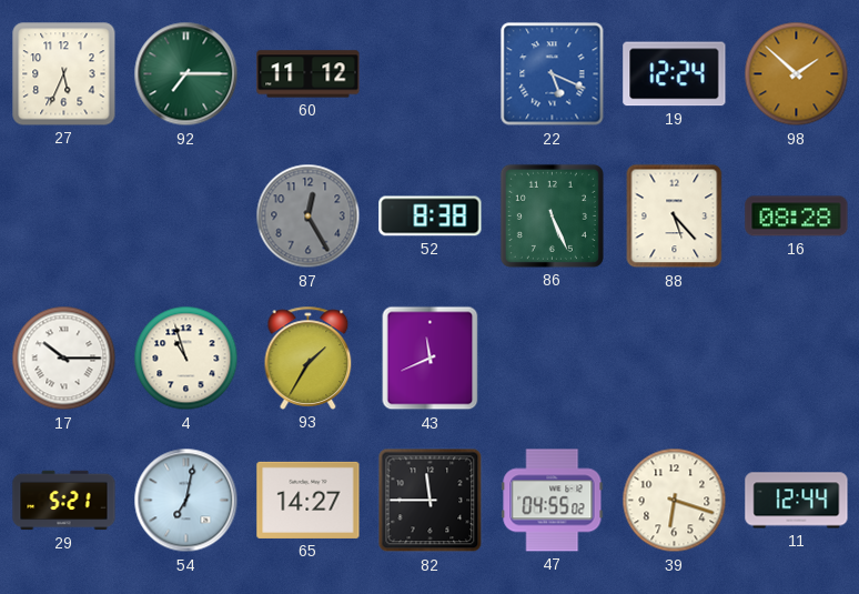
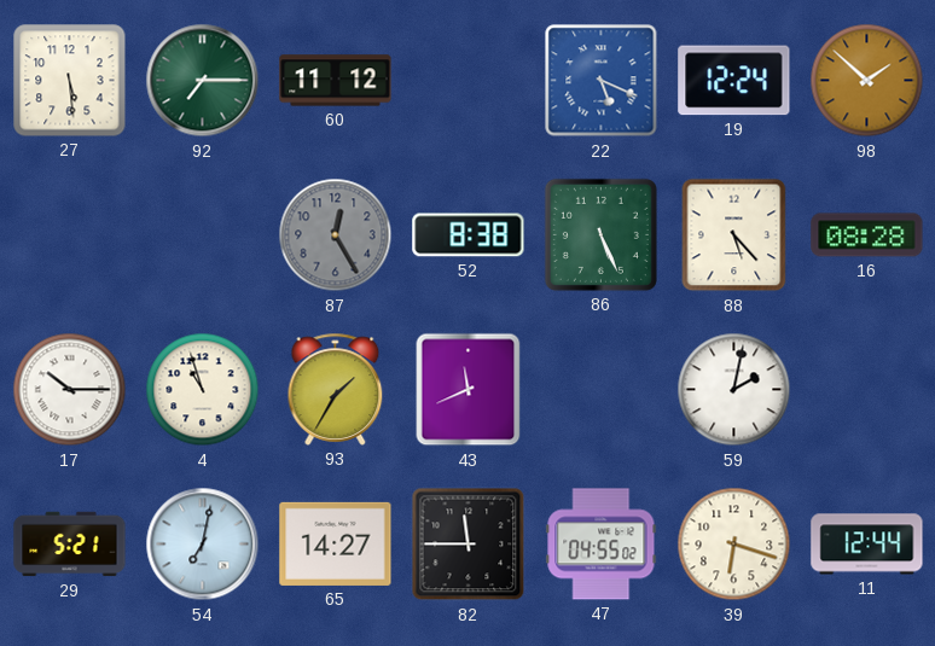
27: 5:34 -> 5:29
59: none -> 2:02
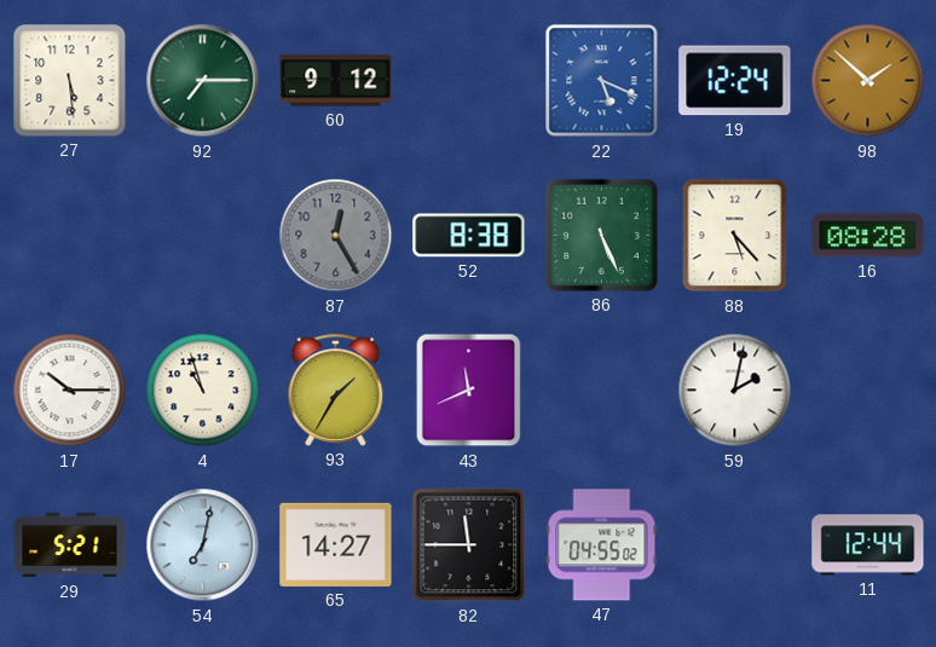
60: 11:12 -> 9:12
39: 6:18 -> none
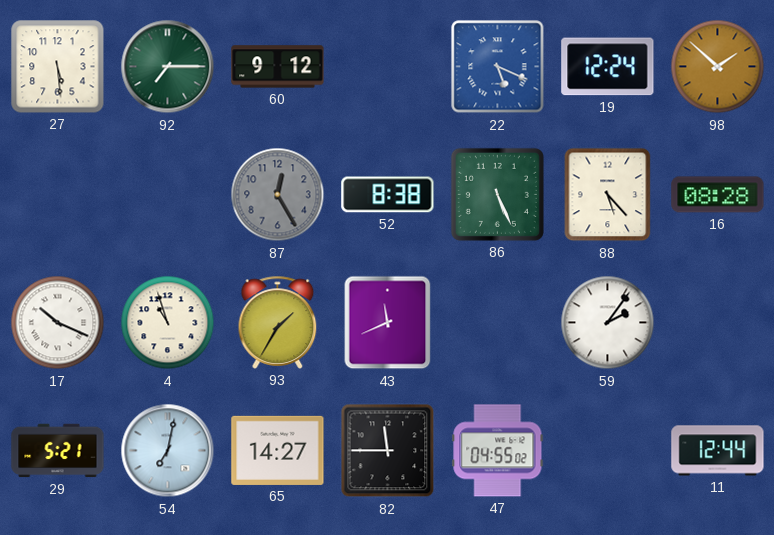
17: 10:15 -> 10:19
59: 2:02 -> 2:06
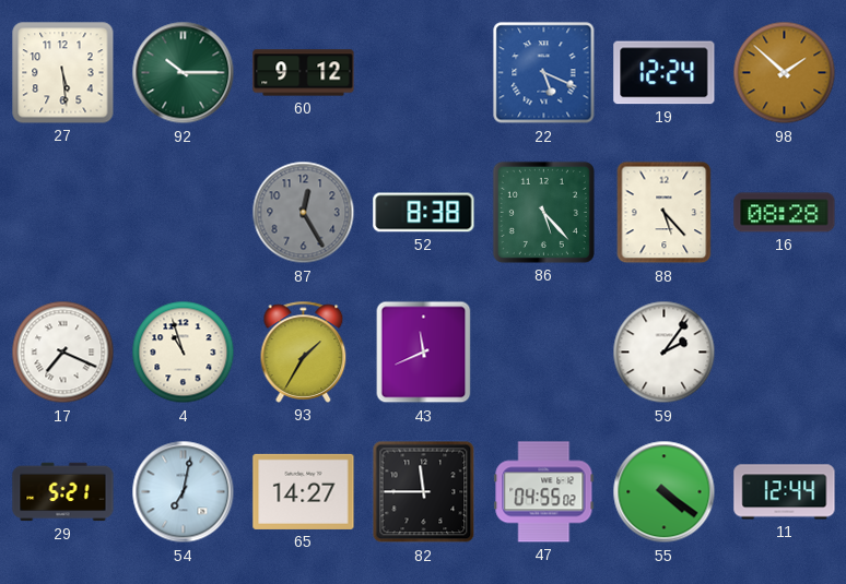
92: 7:15 -> 10:15
86: 5:26 -> 5:23
17: 10:19 -> 7:19
55: none -> 4:21
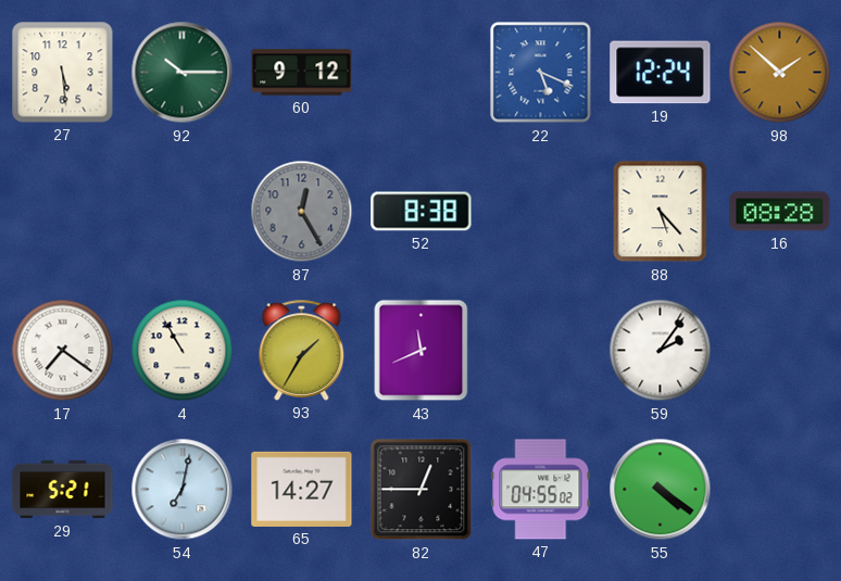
86: 5:23 -> none
17: 7:19 -> 7:21
4: 10:57 -> 10:55
82: 11:45 -> 12:45
11: 12:44 -> none
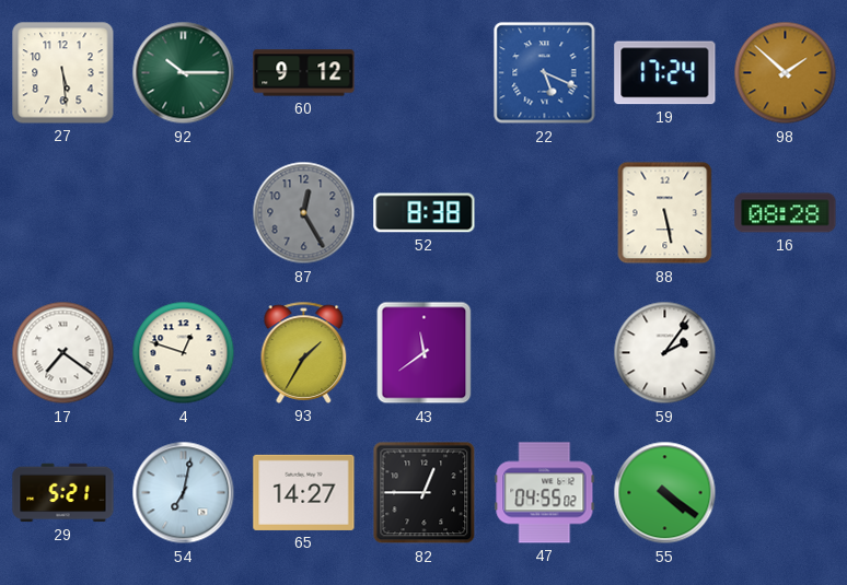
19: 12:24 -> 17:24
88: 5:23 -> 5:28
4: 10:55 -> 12:48
43: 11:41 -> 11:39
